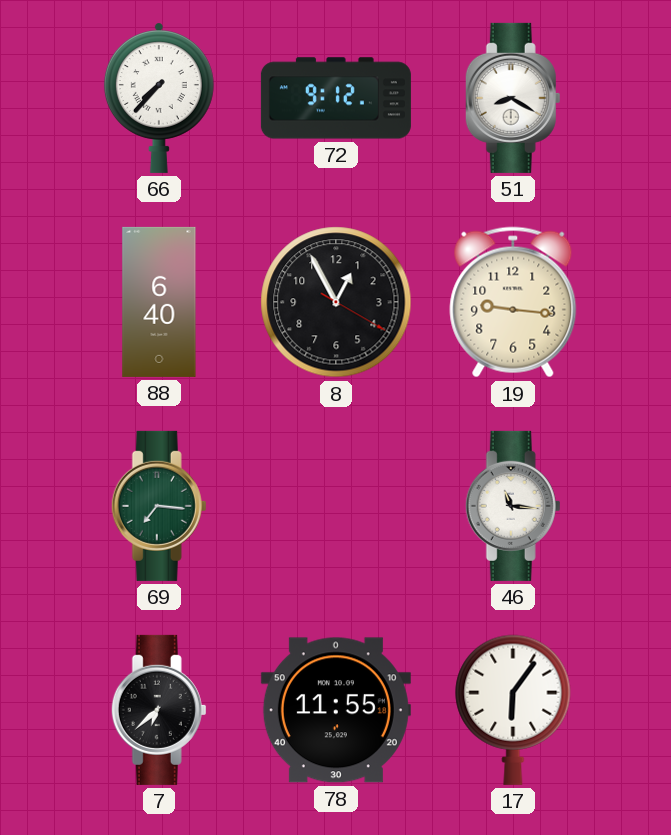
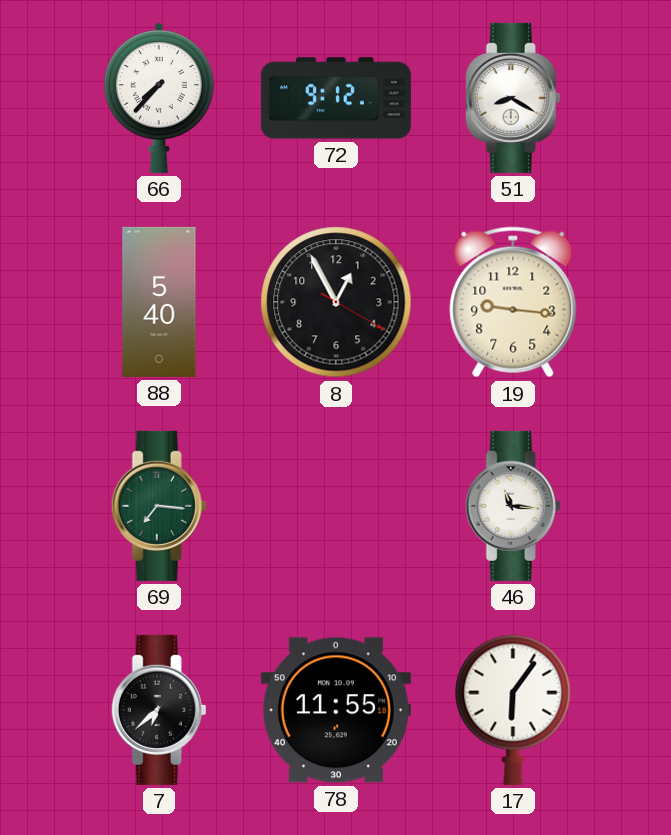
88: 6:40 -> 5:40
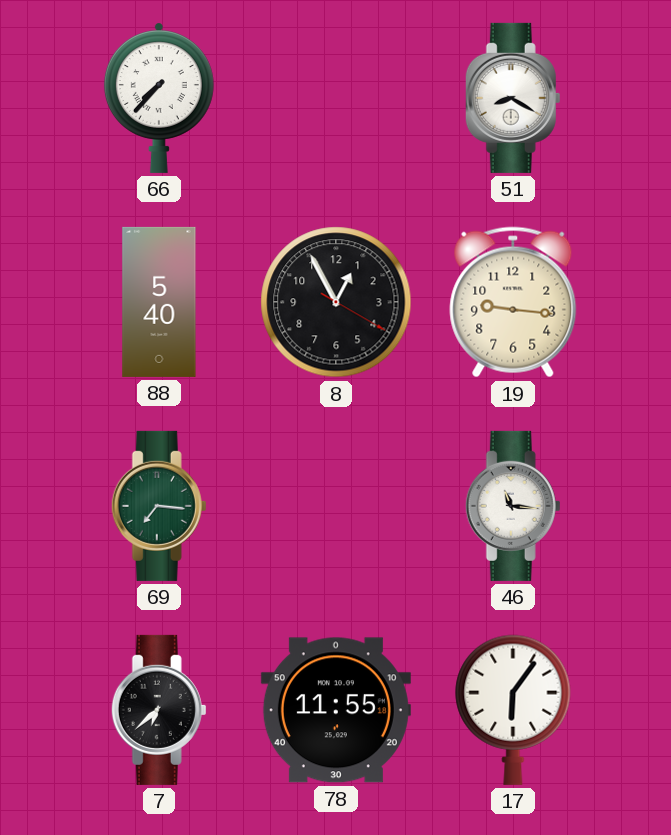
72: 9:12 -> none
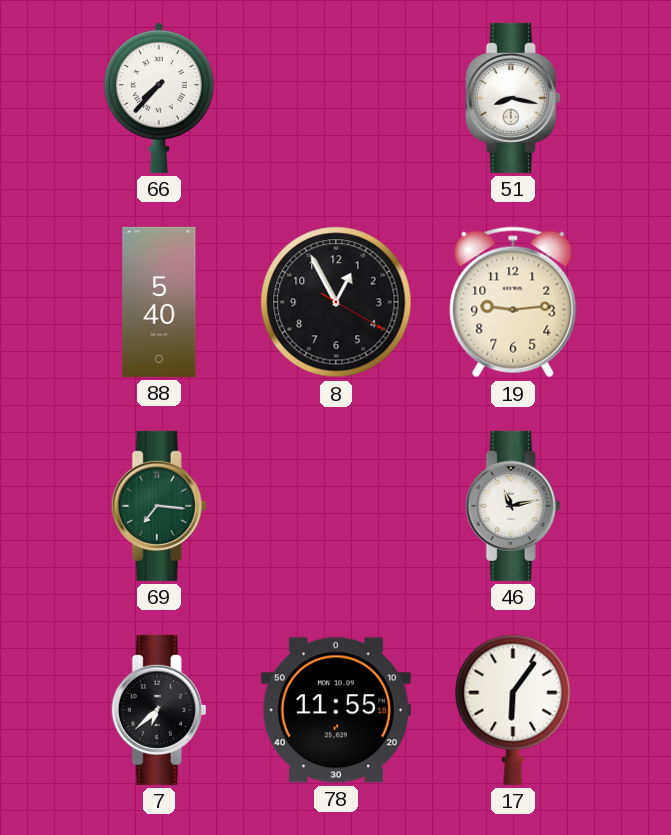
51: 8:20 -> 8:17
19: 9:16 -> 9:14
46: 11:16 -> 11:13
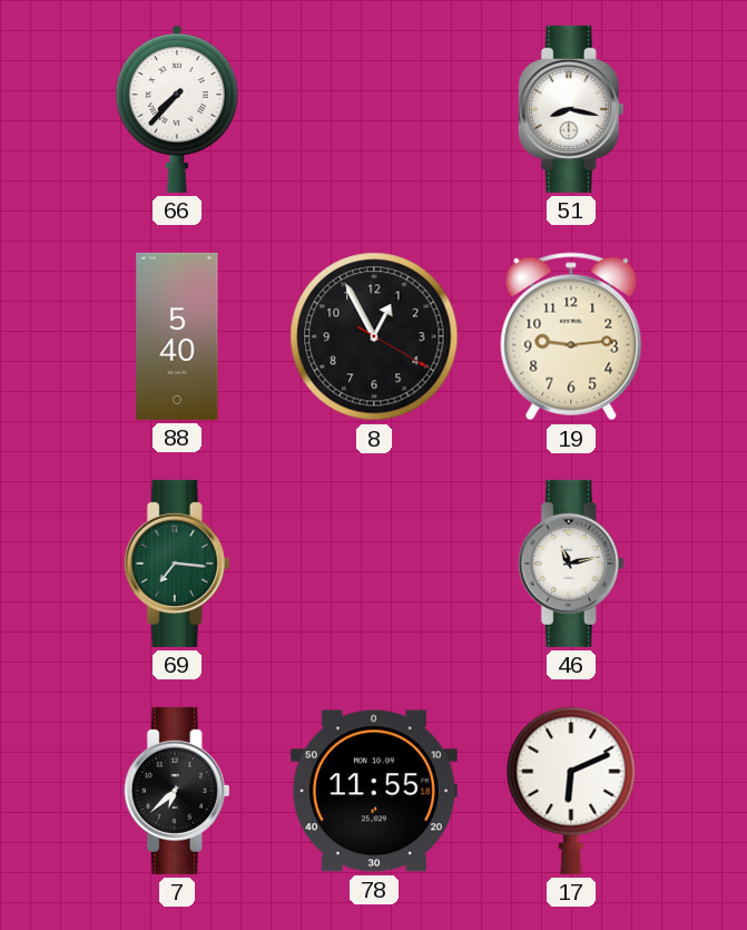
17: 6:06 -> 6:11
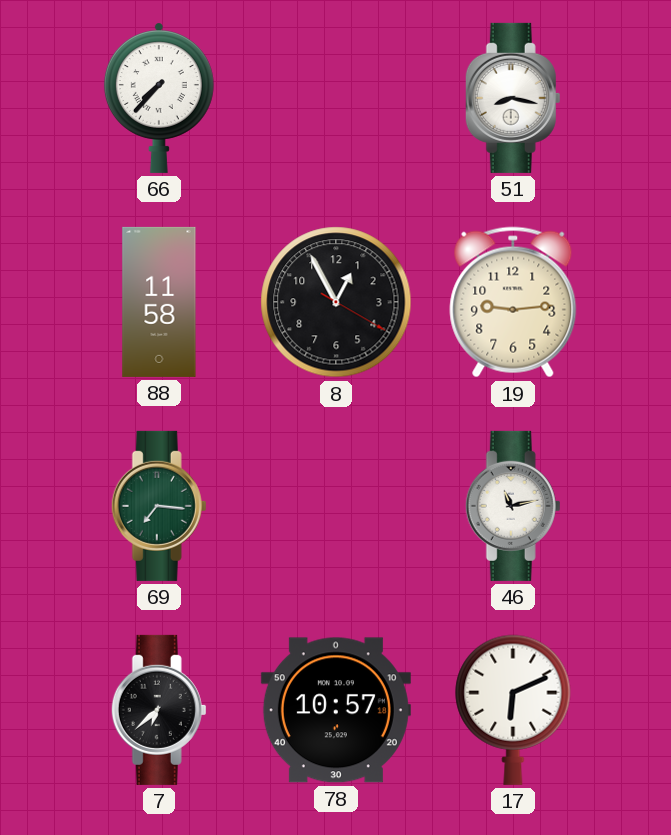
88: 5:40 -> 11:58
78: 11:55 -> 10:57
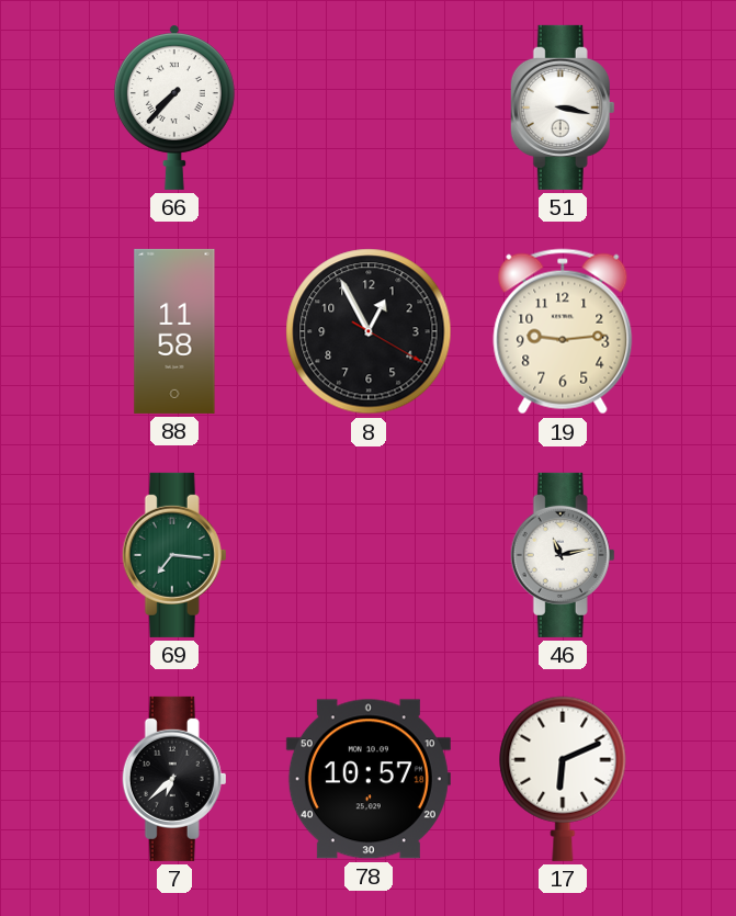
51: 8:17 -> 3:17
